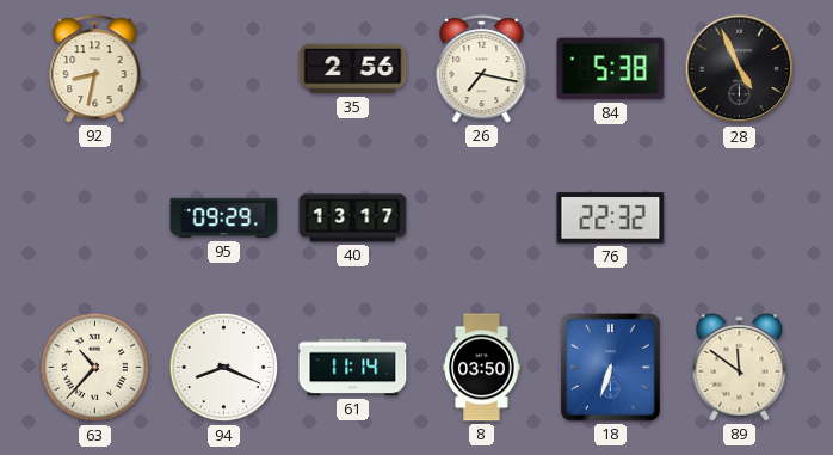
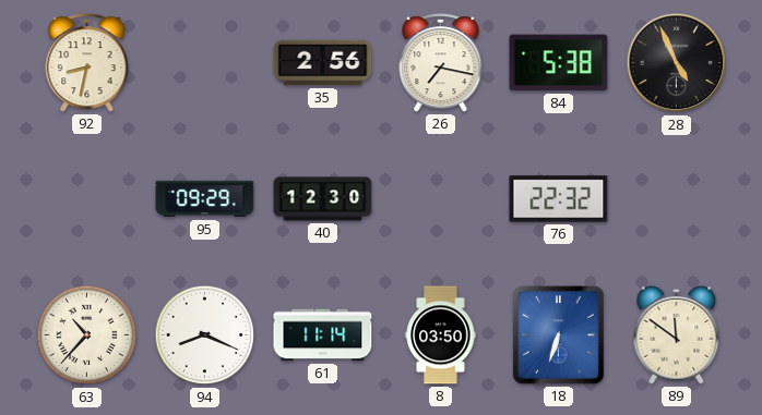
40: 13:17 -> 12:30
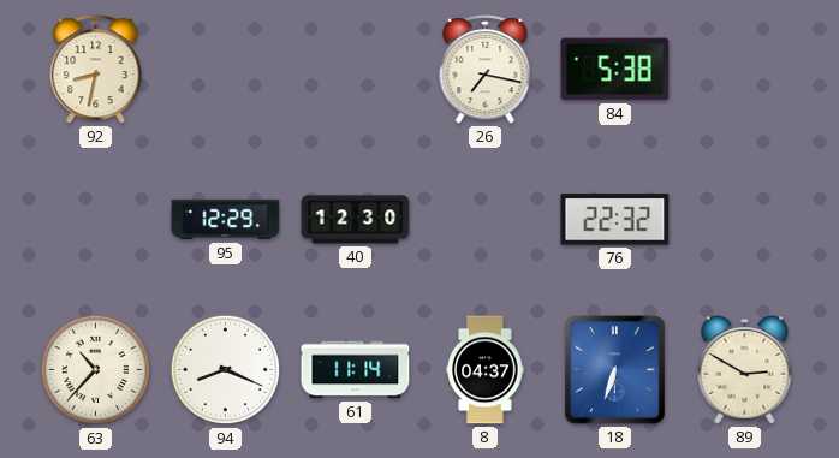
35: 2:56 -> none
28: 4:56 -> none
95: 09:29 -> 12:29
8: 03:50 -> 04:37
89: 11:51 -> 2:50
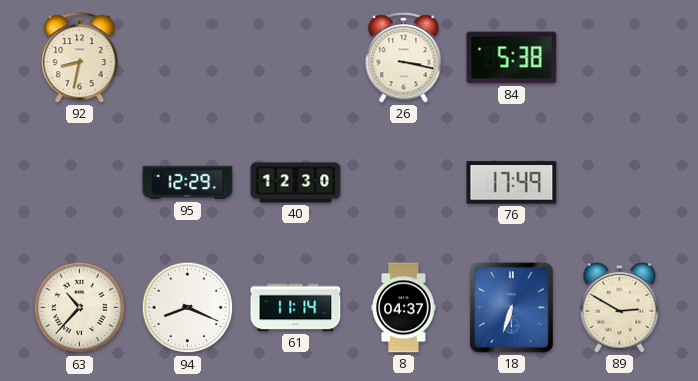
26: 7:17 -> 3:17
76: 22:32 -> 17:49
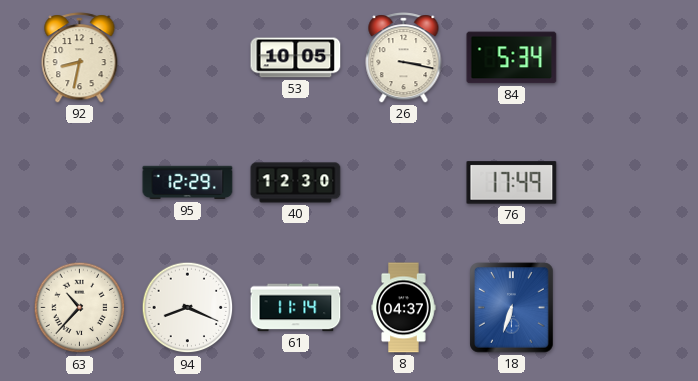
53: none -> 10:05
84: 5:38 -> 5:34
89: 2:50 -> none
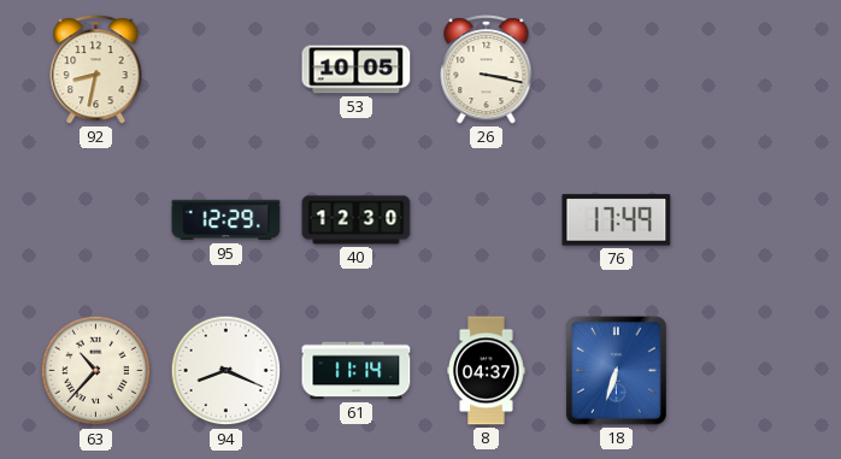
84: 5:34 -> none
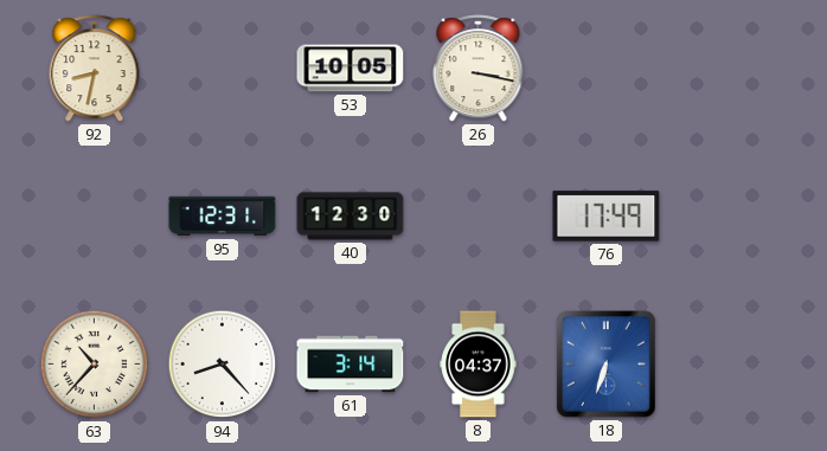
95: 12:29 -> 12:31
94: 8:19 -> 8:23
61: 11:14 -> 3:14
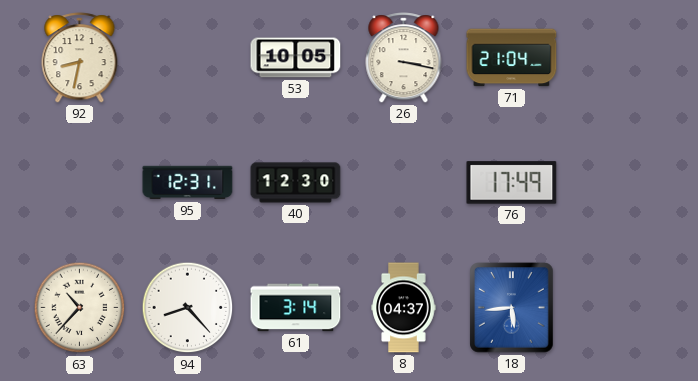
71: none -> 21:04
18: 6:33 -> 5:44
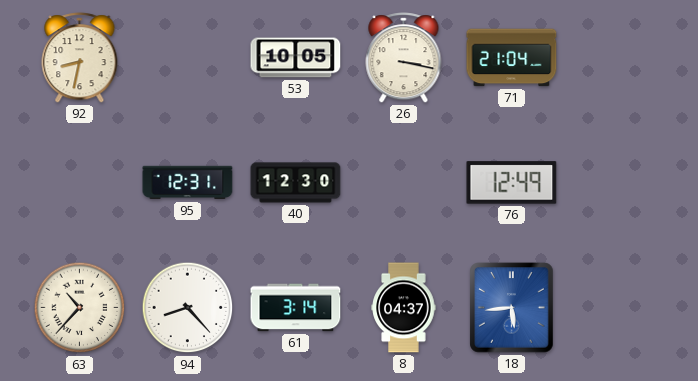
76: 17:49 -> 12:49
